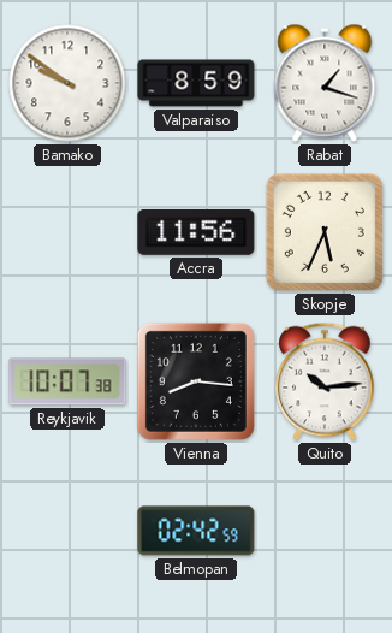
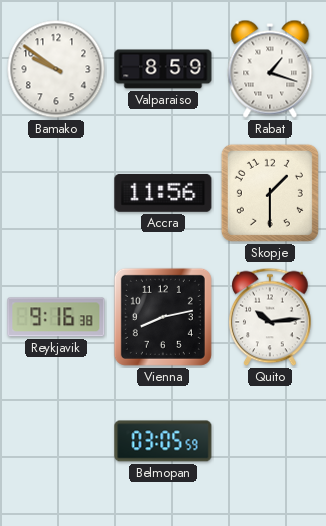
Skopje: 5:34 -> 1:30
Reykjavik: 10:07 -> 9:16
Vienna: 8:16 -> 8:13
Belmopan: 02:42 -> 03:05
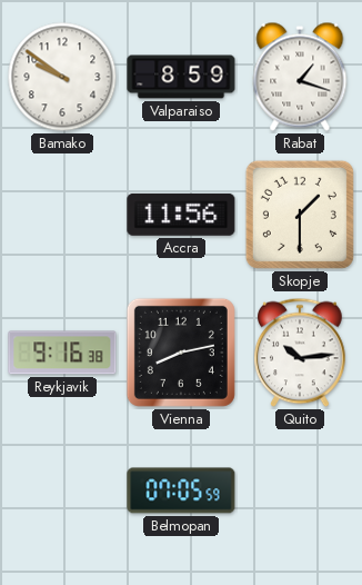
Belmopan: 03:05 -> 07:05
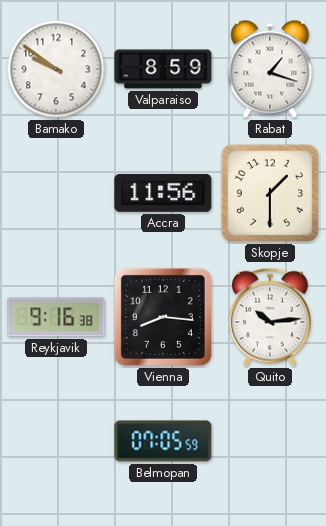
Vienna: 8:13 -> 8:16
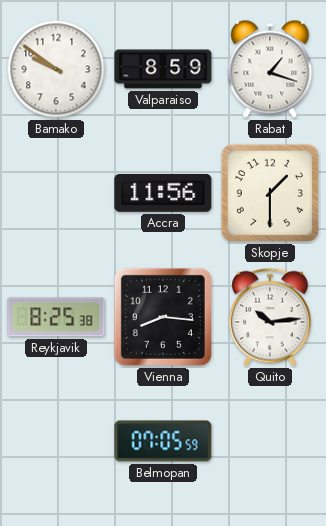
Reykjavik: 9:16 -> 8:25
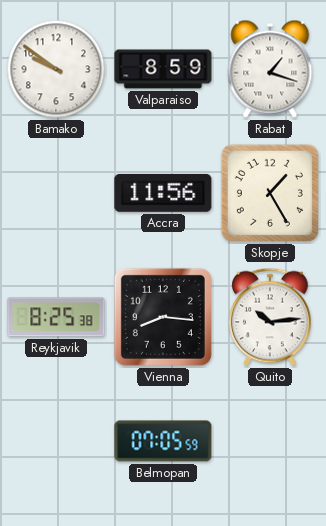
Skopje: 1:30 -> 1:25
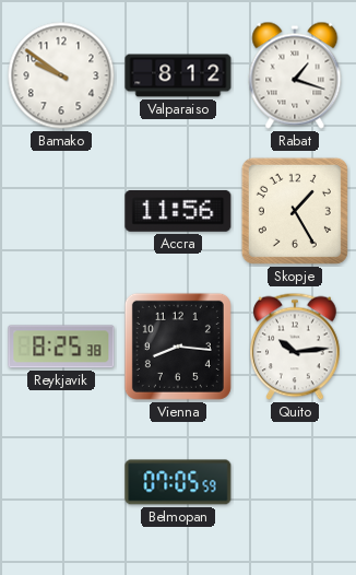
Valparaiso: 8:59 -> 8:12
